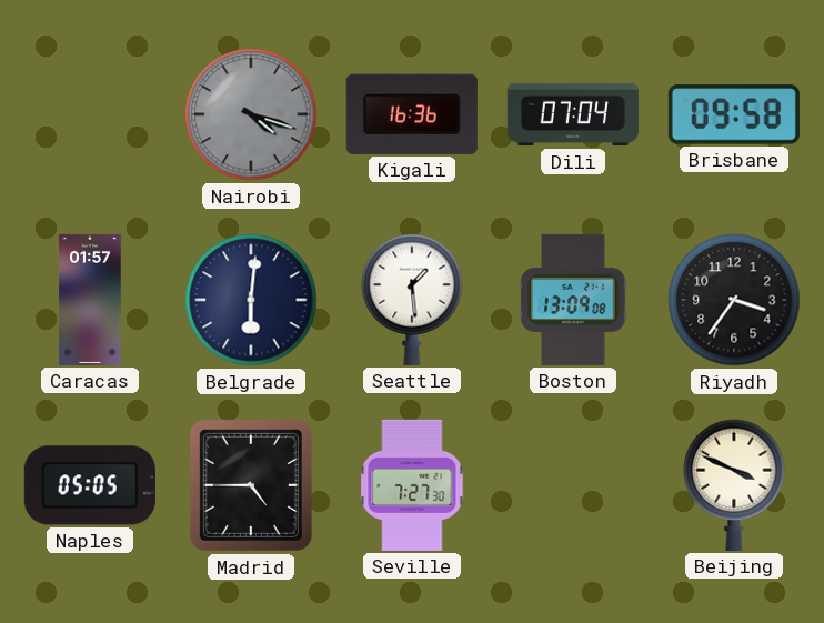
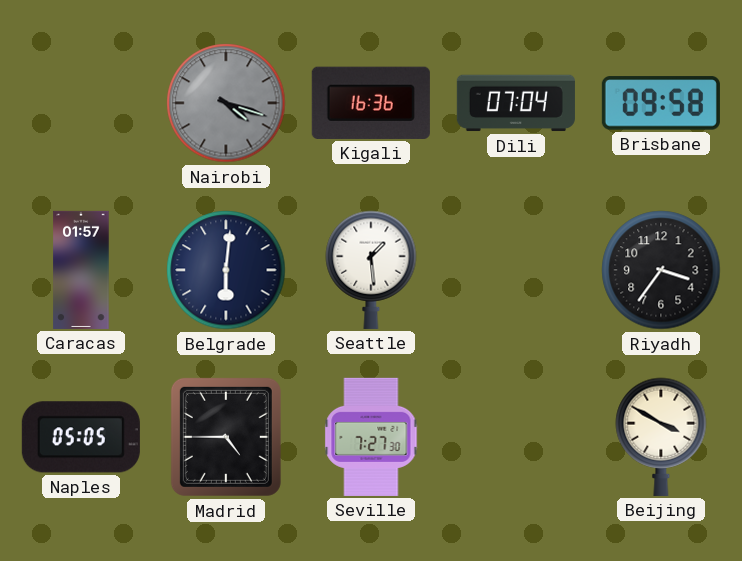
Boston: 13:09 -> none
Beijing: 3:49 -> 3:50
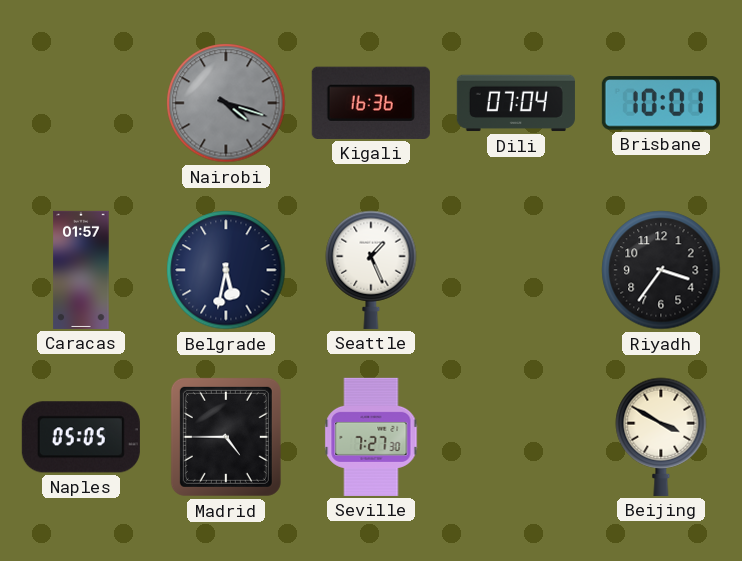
Brisbane: 09:58 -> 10:01
Belgrade: 6:01 -> 5:32
Seattle: 1:29 -> 1:26
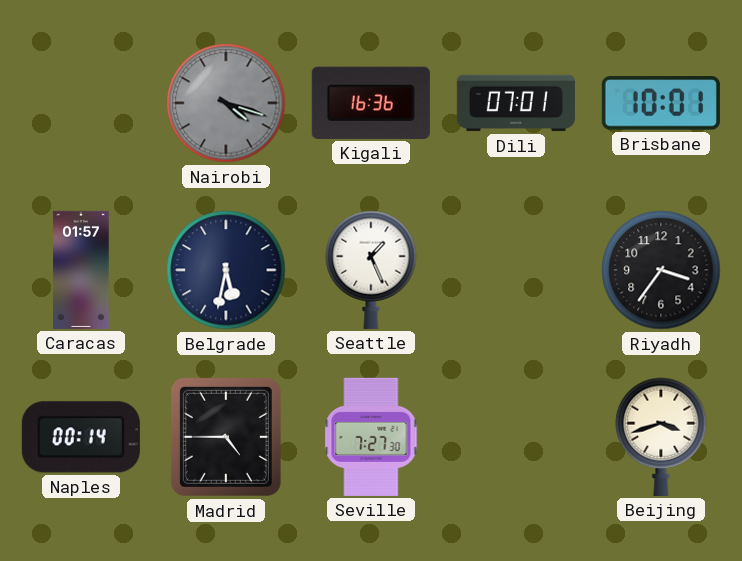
Dili: 07:04 -> 07:01
Naples: 05:05 -> 00:14
Beijing: 3:50 -> 3:42
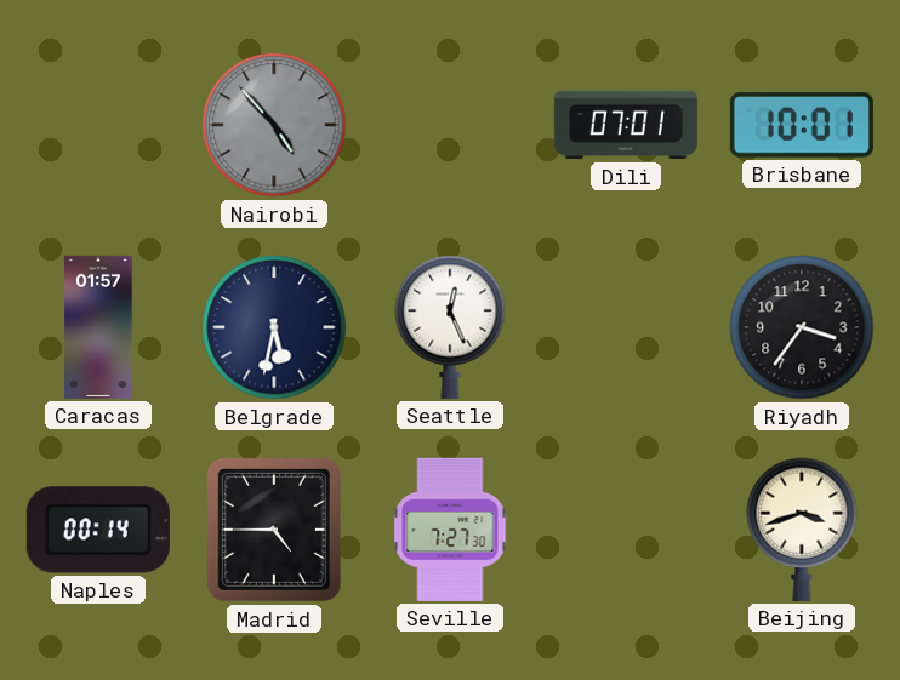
Nairobi: 4:18 -> 4:53
Kigali: 16:36 -> none
Seattle: 1:26 -> 12:26
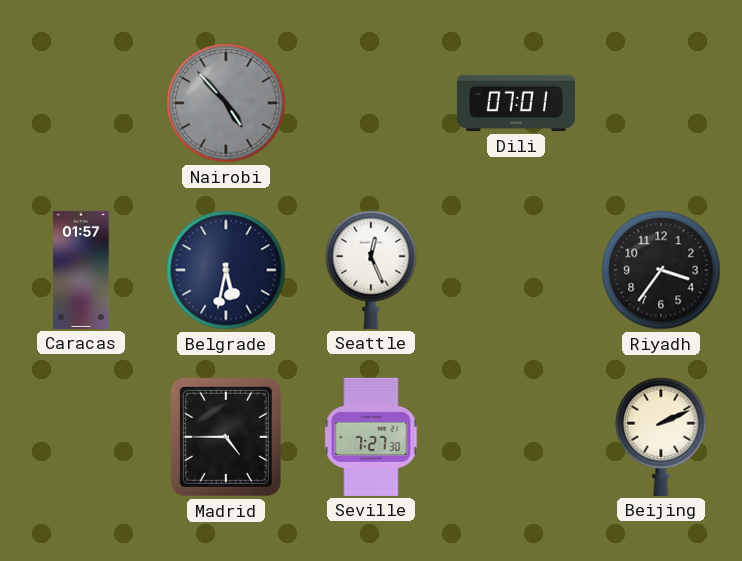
Brisbane: 10:01 -> none
Naples: 00:14 -> none
Beijing: 3:42 -> 2:11
